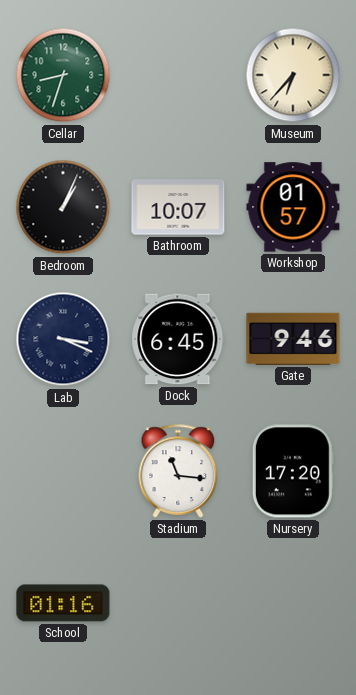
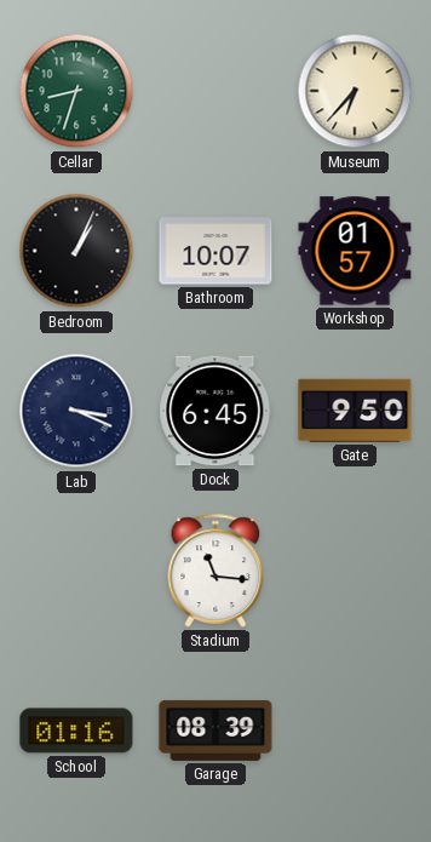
Gate: 9:46 -> 9:50
Nursery: 17:20 -> none
Garage: none -> 08:39
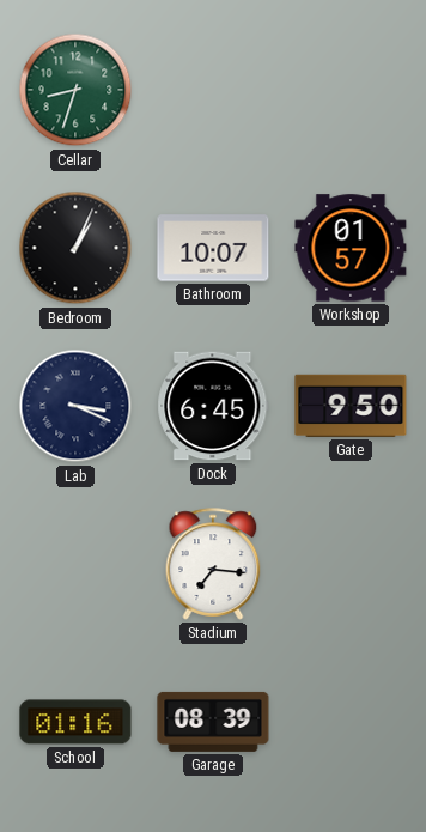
Museum: 6:37 -> none
Stadium: 11:16 -> 7:16
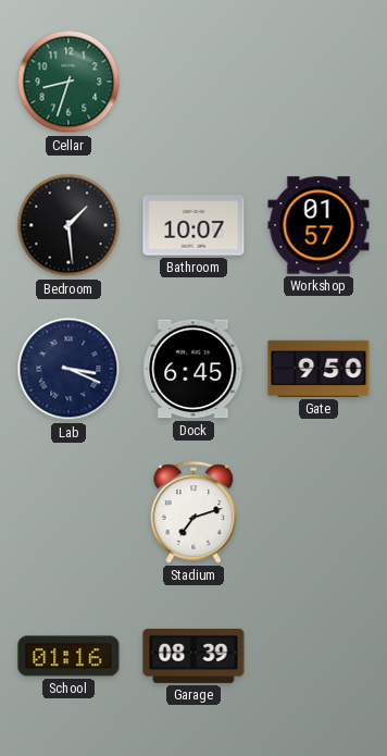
Bedroom: 1:04 -> 1:29
Stadium: 7:16 -> 7:12
